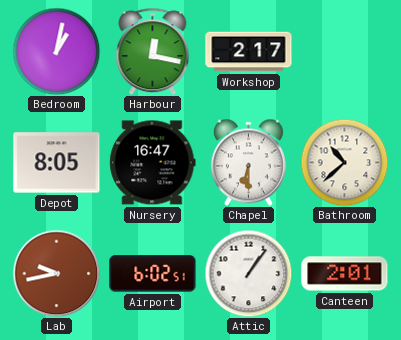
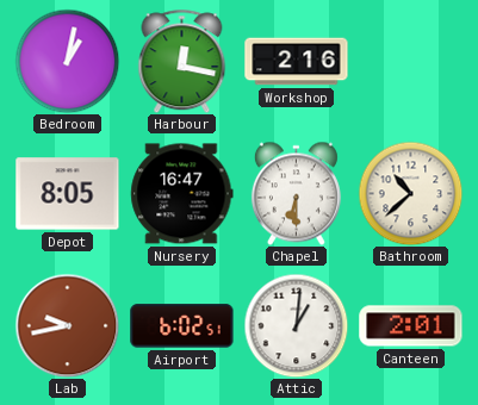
Workshop: 2:17 -> 2:16
Attic: 1:06 -> 1:01
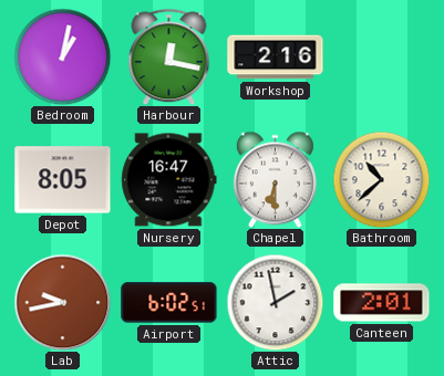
Attic: 1:01 -> 1:58
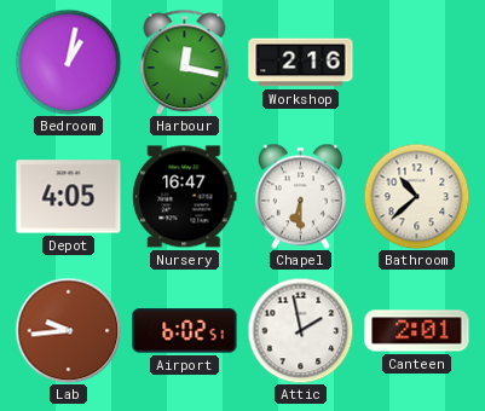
Depot: 8:05 -> 4:05
Lab: 9:43 -> 9:44
